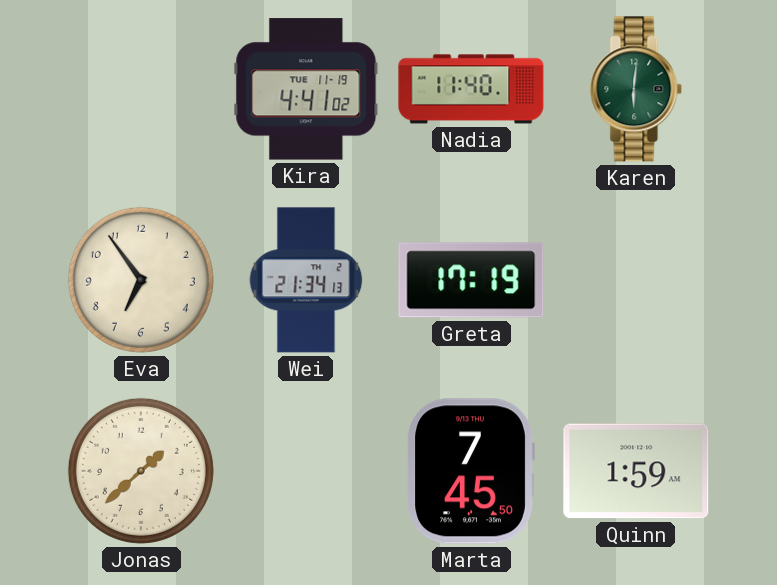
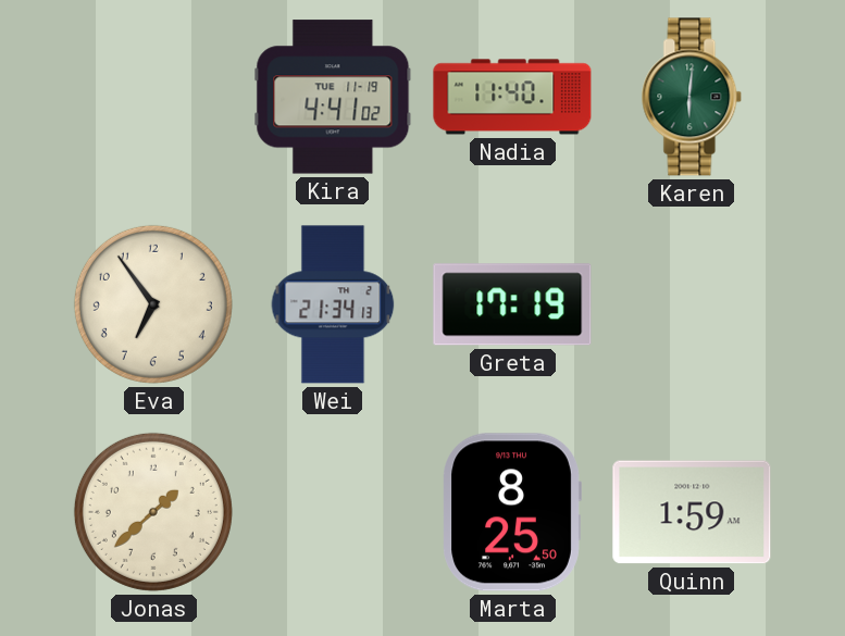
Marta: 7:45 -> 8:25
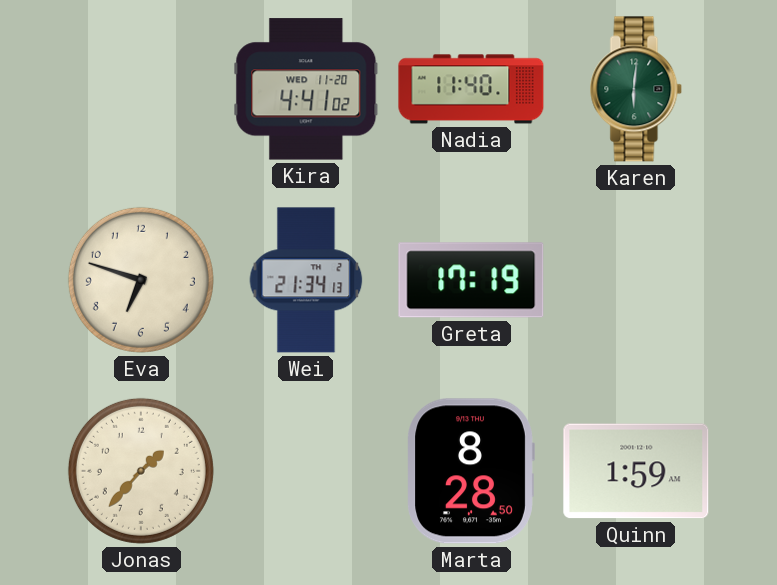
Kira date: TUE 11-19 -> WED 11-20
Eva: 6:54 -> 6:48
Jonas: 1:38 -> 1:37
Marta: 8:25 -> 8:28
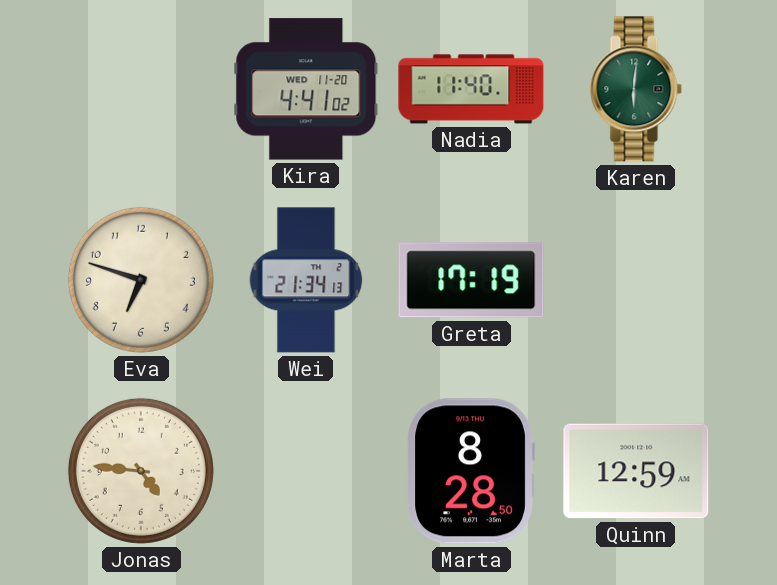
Jonas: 1:37 -> 4:46
Quinn: 1:59 -> 12:59
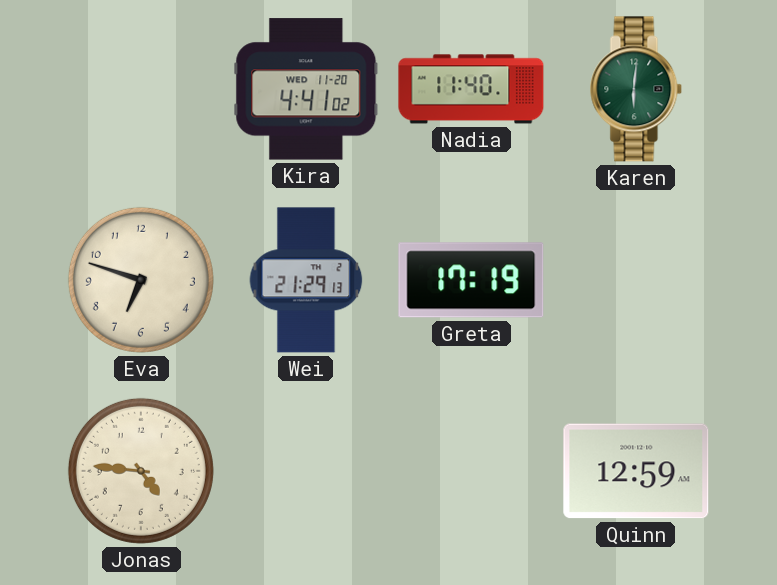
Wei: 21:34 -> 21:29
Marta: 8:28 -> none
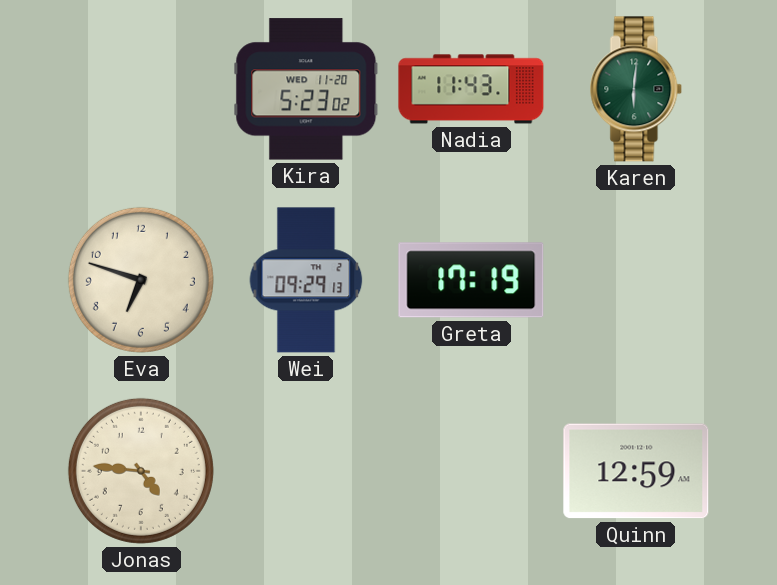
Kira: 4:41 -> 5:23
Nadia: 11:40 -> 11:43
Wei: 21:29 -> 09:29
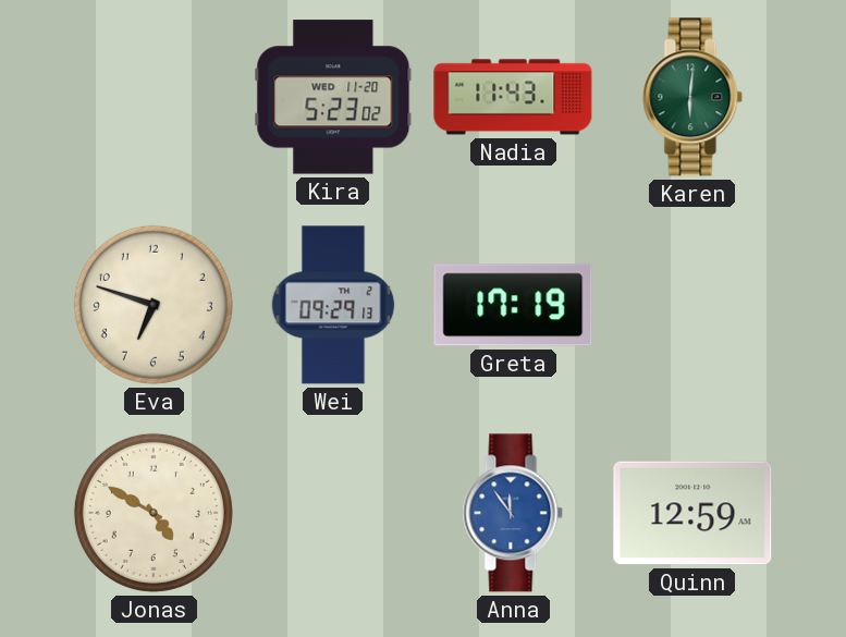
Jonas: 4:46 -> 4:50
Anna: none -> 11:54
